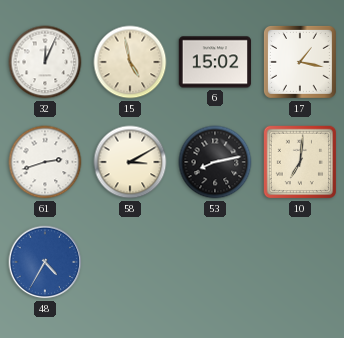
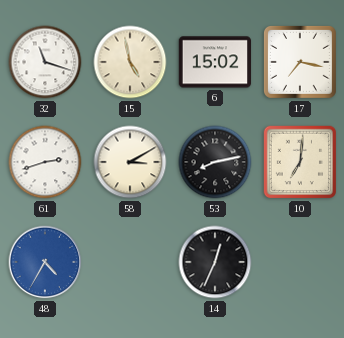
32: 12:04 -> 11:18
17: 1:17 -> 7:17
14: none -> 12:34
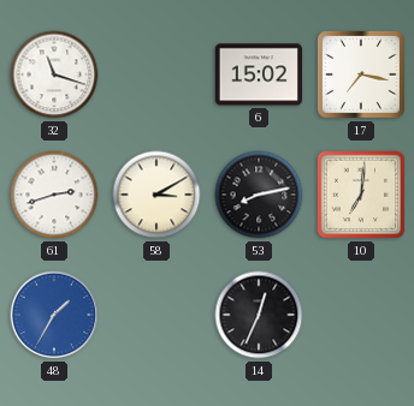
15: 4:58 -> none
48: 4:35 -> 1:35
